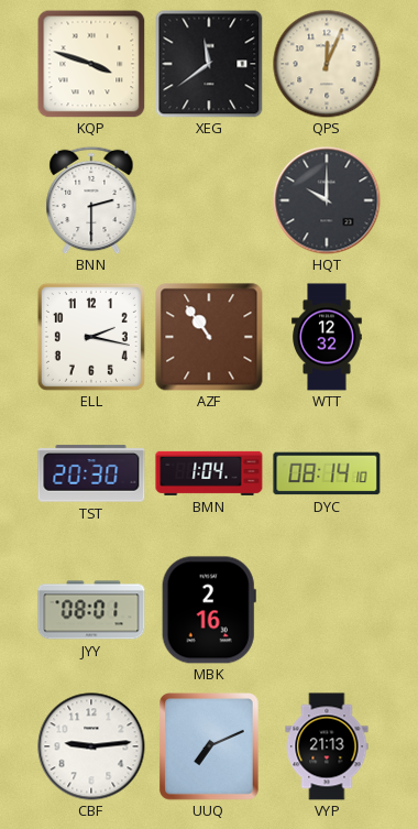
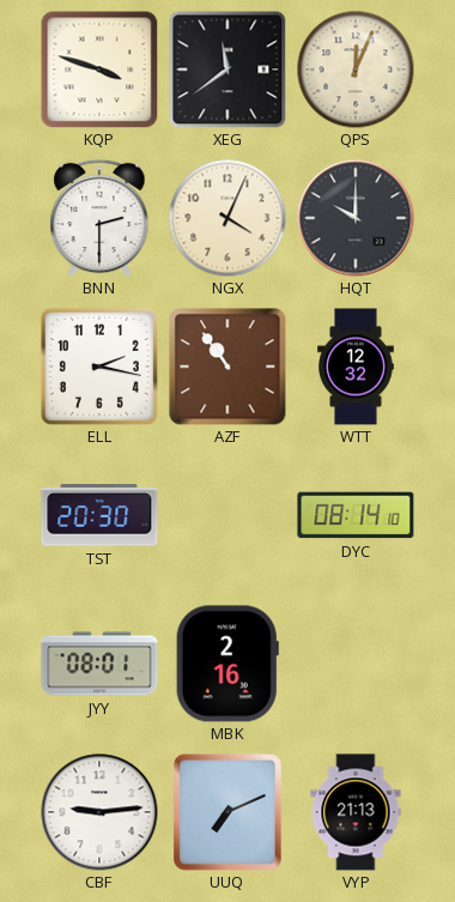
NGX: none -> 4:04
BMN: 1:04 -> none
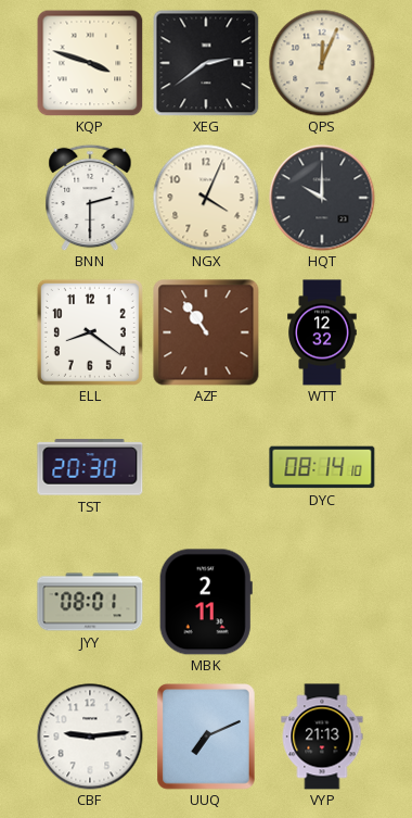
XEG: 11:39 -> 2:39
ELL: 2:17 -> 8:21
MBK: 2:16 -> 2:11
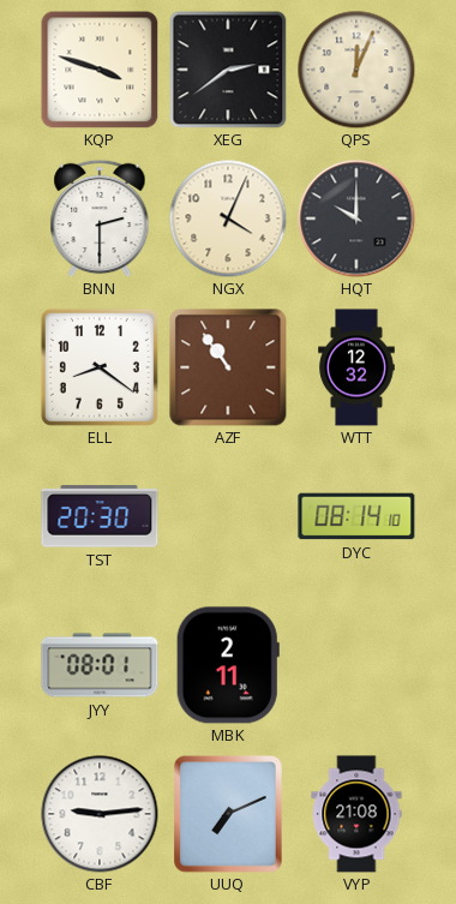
VYP: 21:13 -> 21:08
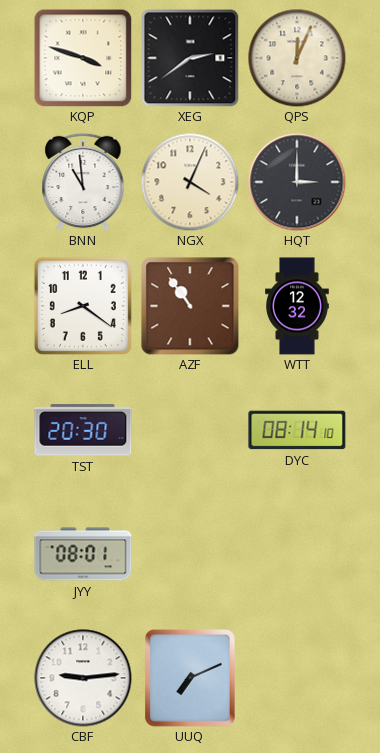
BNN: 2:30 -> 10:59
HQT: 10:00 -> 3:00
MBK: 2:11 -> none
VYP: 21:08 -> none
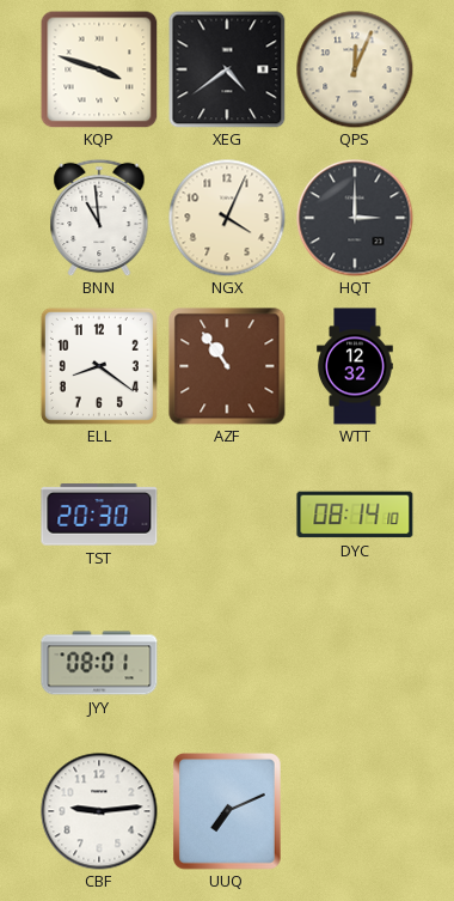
XEG: 2:39 -> 4:39
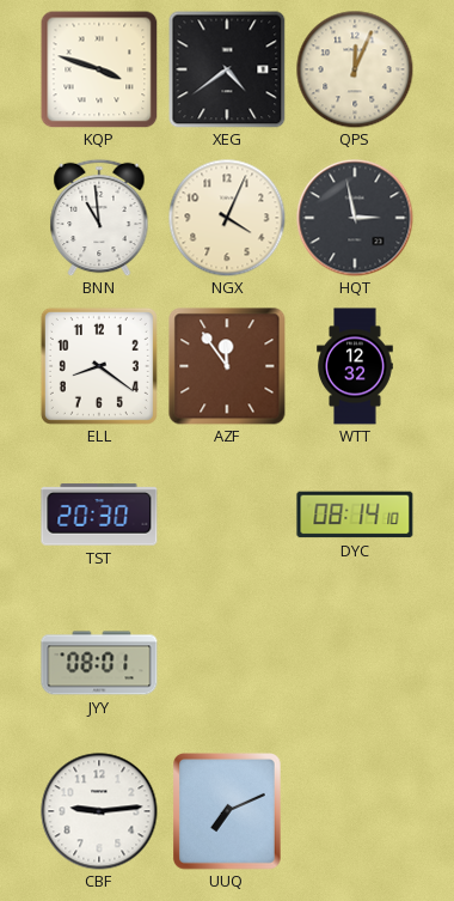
HQT: 3:00 -> 2:58
AZF: 10:54 -> 11:54
